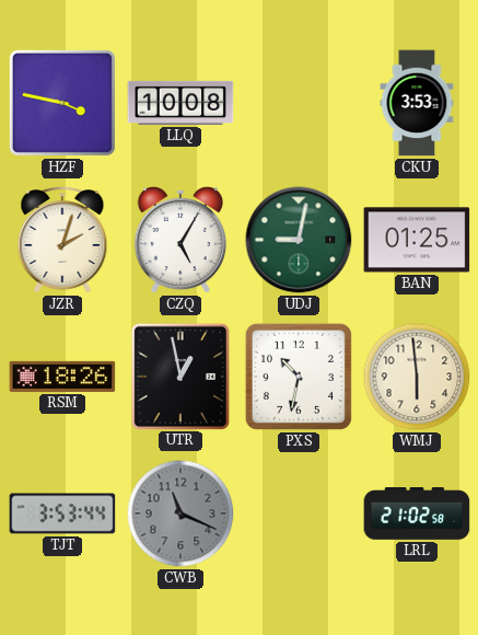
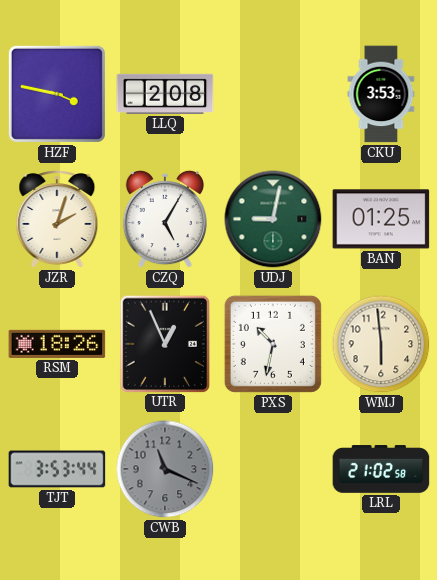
LLQ: 10:08 -> 2:08
UTR: 12:58 -> 12:56
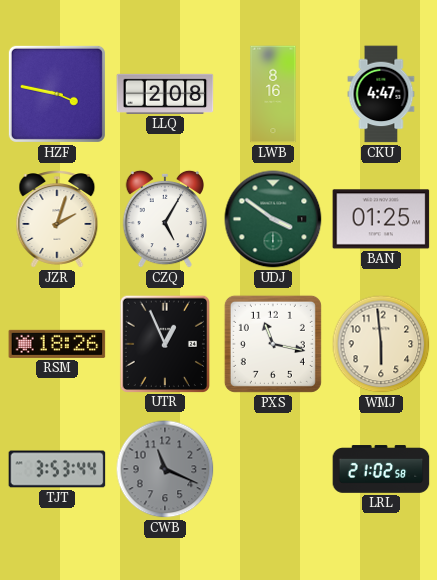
LWB: none -> 8:16
CKU: 3:53 -> 4:47
UDJ: 9:02 -> 3:51
PXS: 10:32 -> 11:17
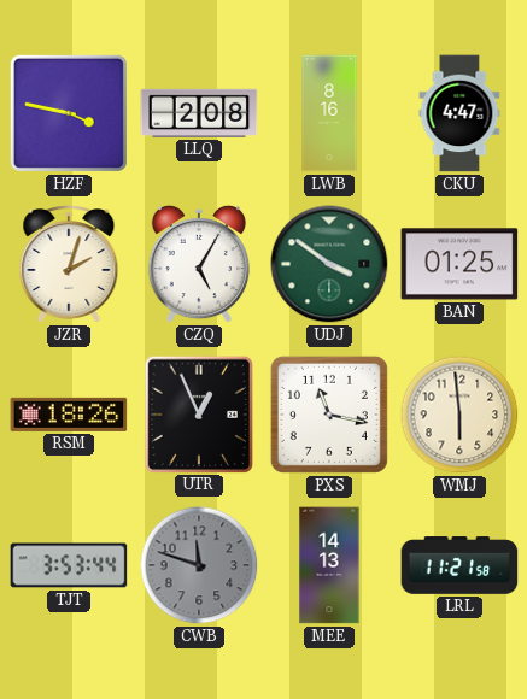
CWB: 11:19 -> 11:48
MEE: none -> 14:13
LRL: 21:02 -> 11:21
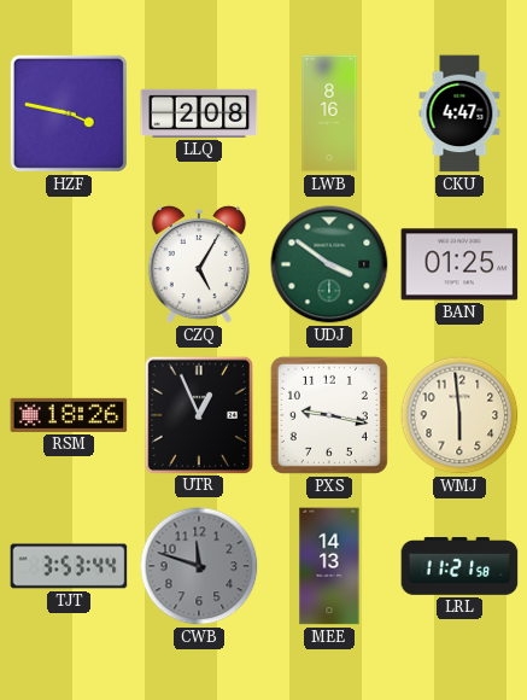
JZR: 2:03 -> none
PXS: 11:17 -> 9:17
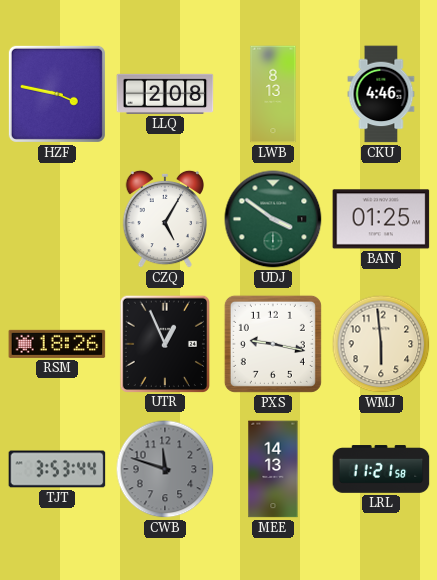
LWB: 8:16 -> 8:13
CKU: 4:47 -> 4:46
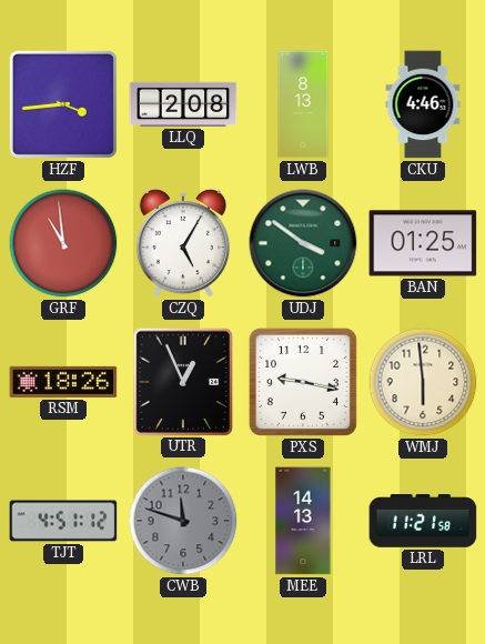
HZF: 3:47 -> 3:44
GRF: none -> 10:59
TJT: 3:53 -> 4:51
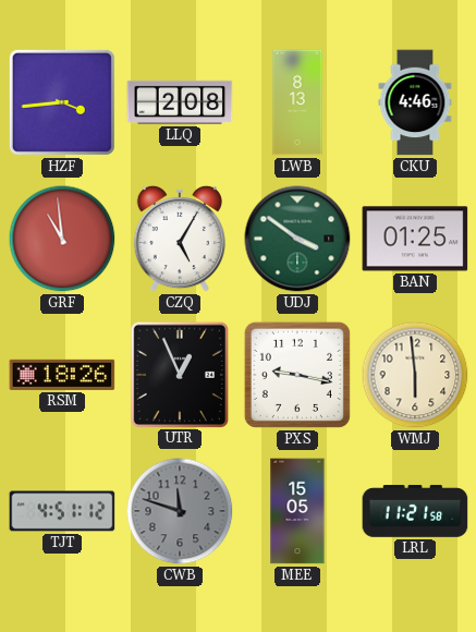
MEE: 14:13 -> 15:05
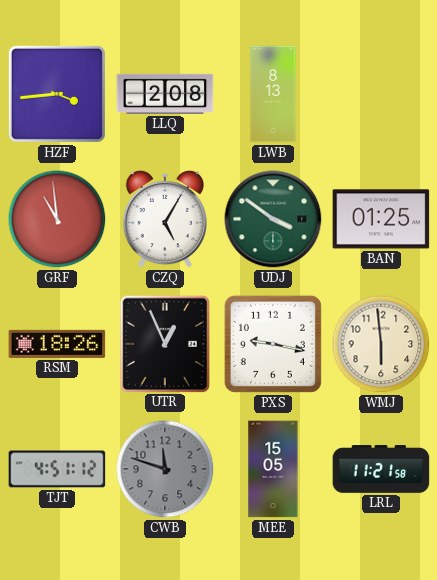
CKU: 4:46 -> none
